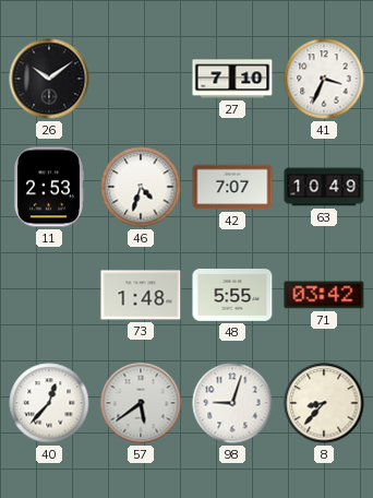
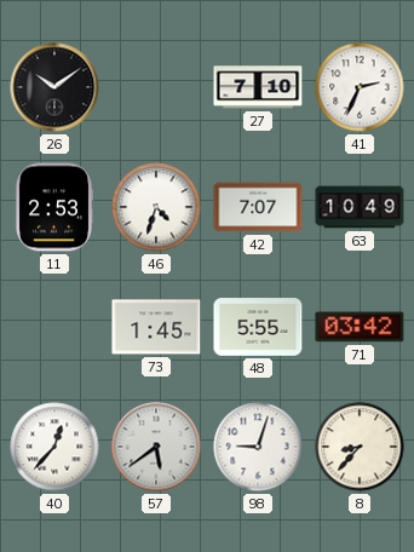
41: 3:34 -> 2:34
73: 1:48 -> 1:45
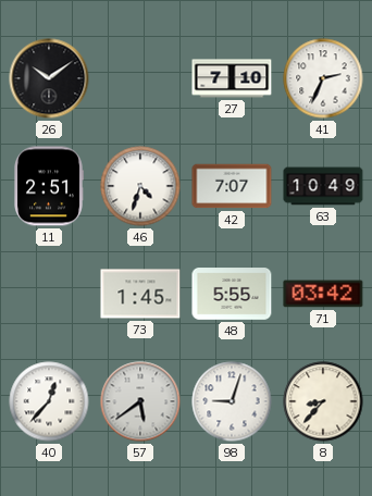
11: 2:53 -> 2:51
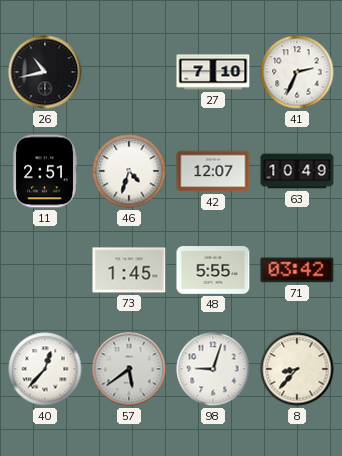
26: 10:09 -> 10:43
42: 7:07 -> 12:07
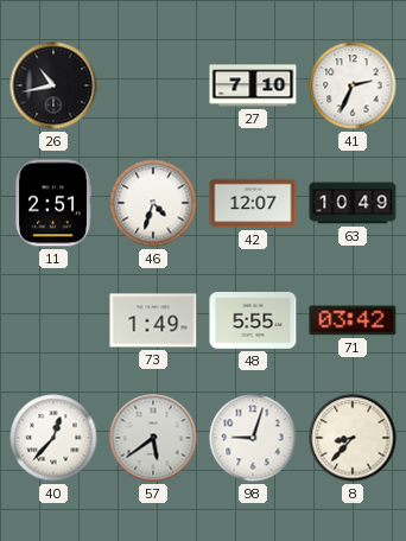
73: 1:45 -> 1:49
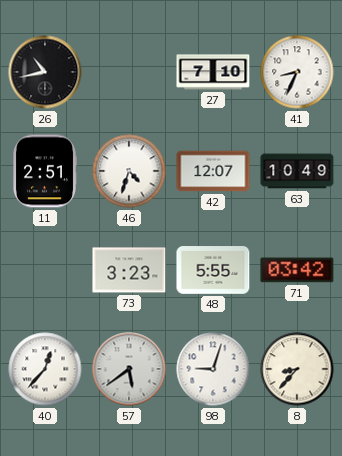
41: 2:34 -> 8:34
73: 1:49 -> 3:23
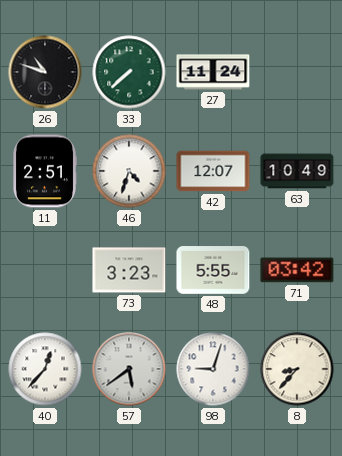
26: 10:43 -> 10:48
33: none -> 7:38
27: 7:10 -> 11:24
41: 8:34 -> none
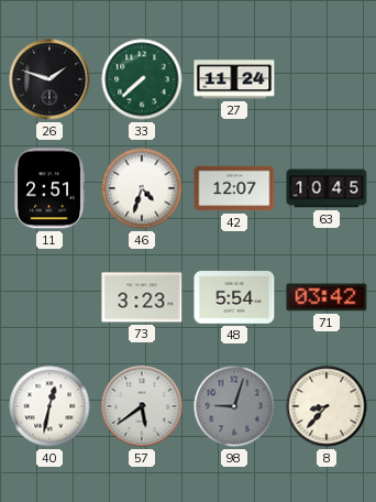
26: 10:48 -> 1:48
63: 10:49 -> 10:45
48: 5:55 -> 5:54
40: 12:37 -> 12:32
98 dial: white -> grey
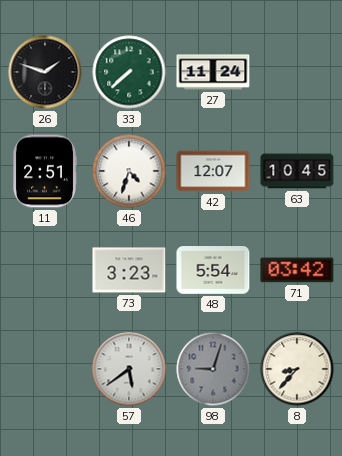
40: 12:32 -> none
